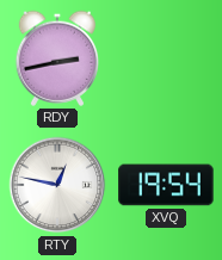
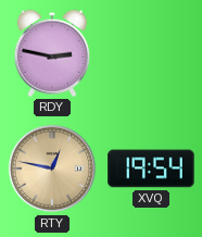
RDY: 2:43 -> 2:47
RTY dial: white -> champagne
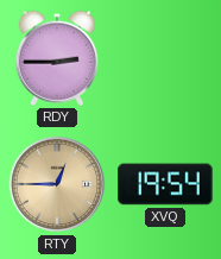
RDY: 2:47 -> 2:45
RTY: 12:47 -> 12:45
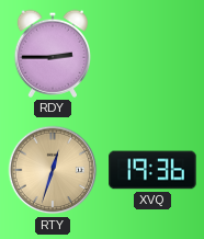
RTY: 12:45 -> 12:33
XVQ: 19:54 -> 19:36
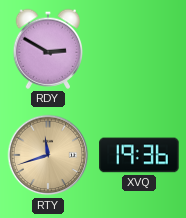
RDY: 2:45 -> 2:50
RTY: 12:33 -> 11:42
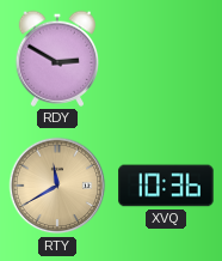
RTY: 11:42 -> 11:40
XVQ: 19:36 -> 10:36
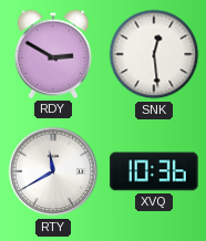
SNK: none -> 12:29
RTY dial: champagne -> white
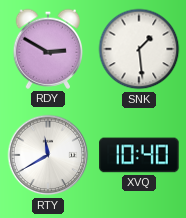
SNK: 12:29 -> 1:29
XVQ: 10:36 -> 10:40
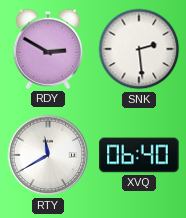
SNK: 1:29 -> 2:29
XVQ: 10:40 -> 06:40
